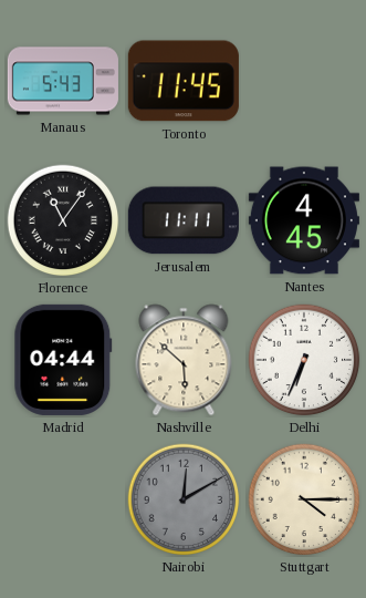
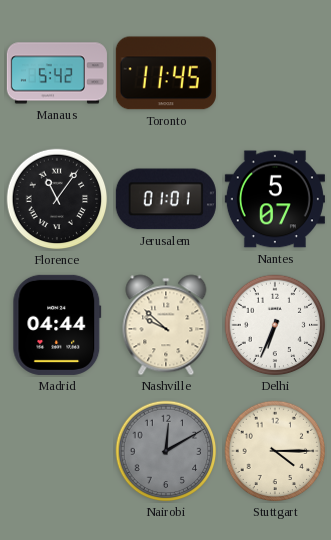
Manaus: 5:43 -> 5:42
Jerusalem: 11:11 -> 01:01
Nantes: 4:45 -> 5:07
Nashville: 5:52 -> 9:52
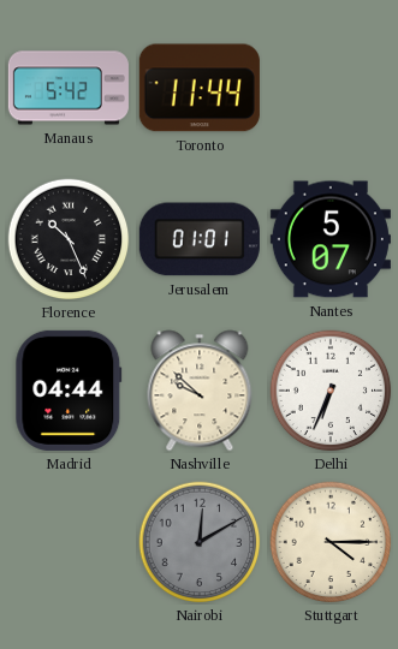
Toronto: 11:45 -> 11:44
Florence: 11:06 -> 10:26
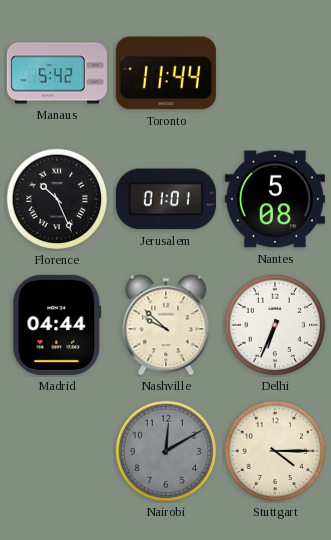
Nantes: 5:07 -> 5:08
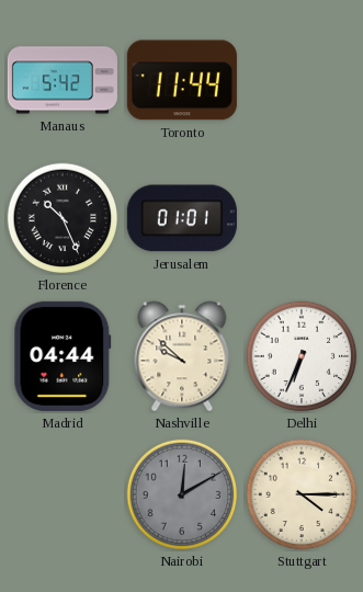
Nantes: 5:08 -> none
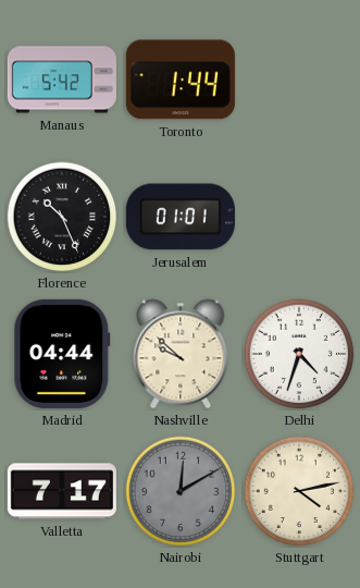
Toronto: 11:44 -> 1:44
Delhi: 6:34 -> 4:33
Valletta: none -> 7:17
Stuttgart: 4:15 -> 4:13
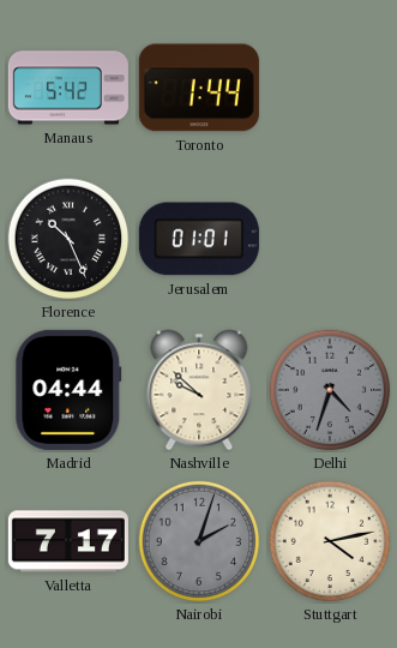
Delhi dial: white -> grey
Nairobi: 12:10 -> 2:03
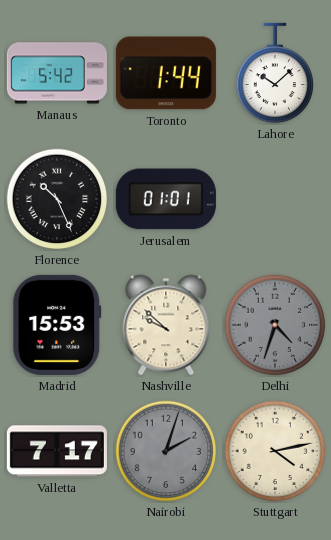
Lahore: none -> 10:08
Madrid: 04:44 -> 15:53
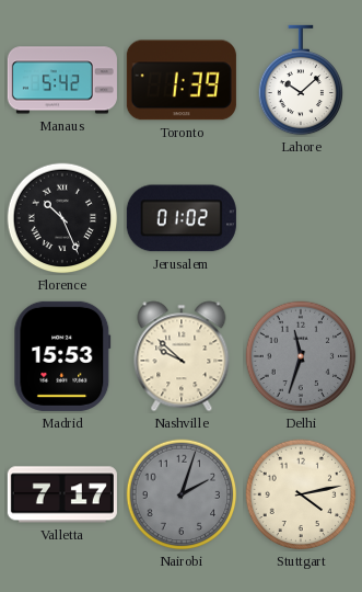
Toronto: 1:44 -> 1:39
Jerusalem: 01:01 -> 01:02
Delhi: 4:33 -> 11:33
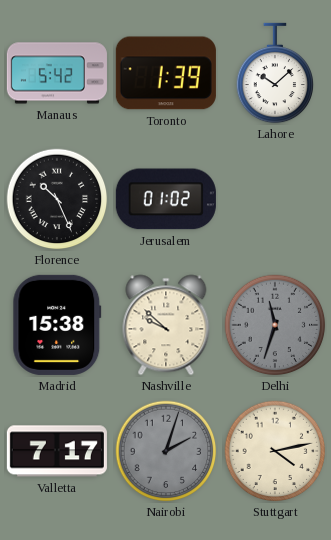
Madrid: 15:53 -> 15:38
